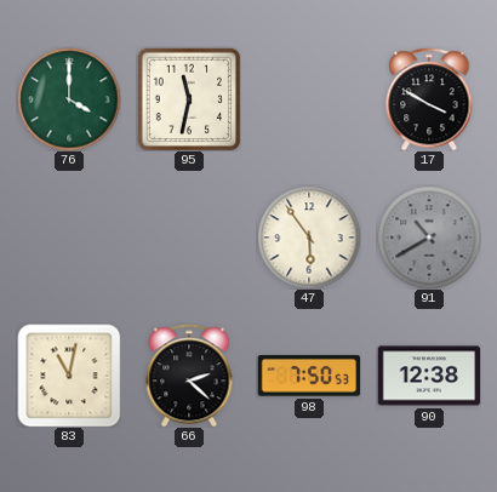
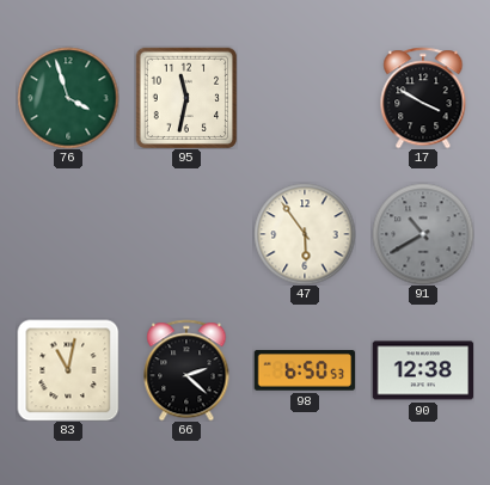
76: 4:00 -> 3:57
98: 7:50 -> 6:50
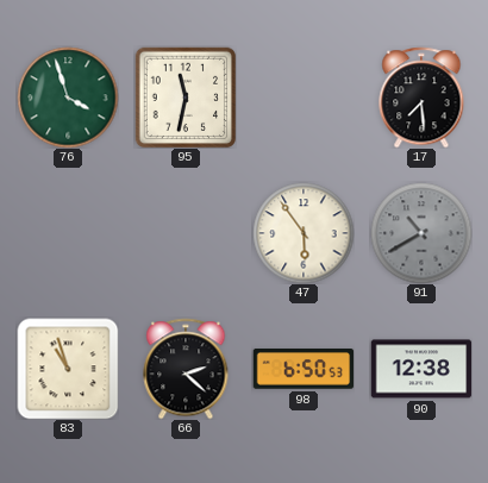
17: 3:50 -> 7:29
83: 11:02 -> 10:57
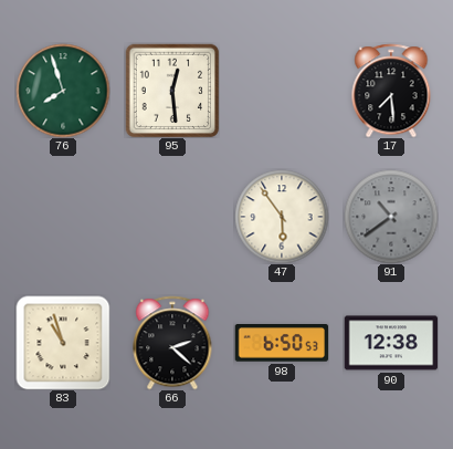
76: 3:57 -> 7:57
95: 11:32 -> 12:29
91: 10:40 -> 10:39
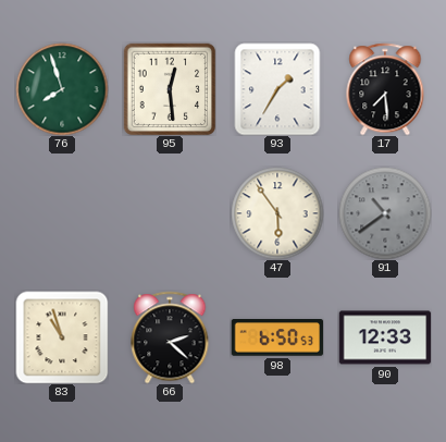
93: none -> 1:35
90: 12:38 -> 12:33
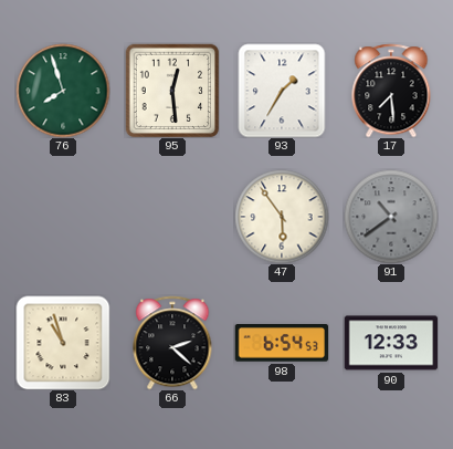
98: 6:50 -> 6:54
